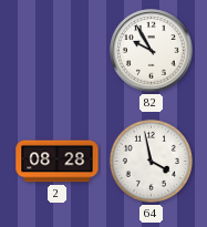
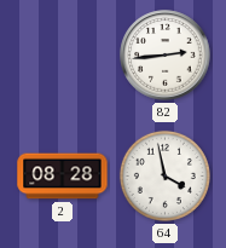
82: 9:55 -> 2:44
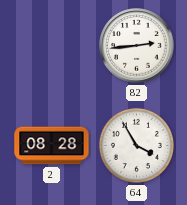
64: 3:58 -> 3:55
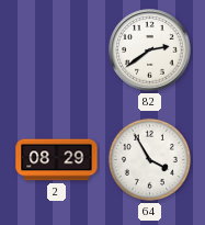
82: 2:44 -> 2:39
2: 08:28 -> 08:29
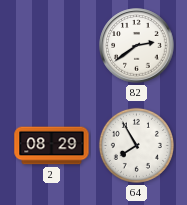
64: 3:55 -> 7:55
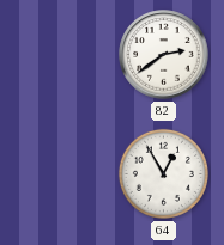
2: 08:29 -> none
64: 7:55 -> 12:55
